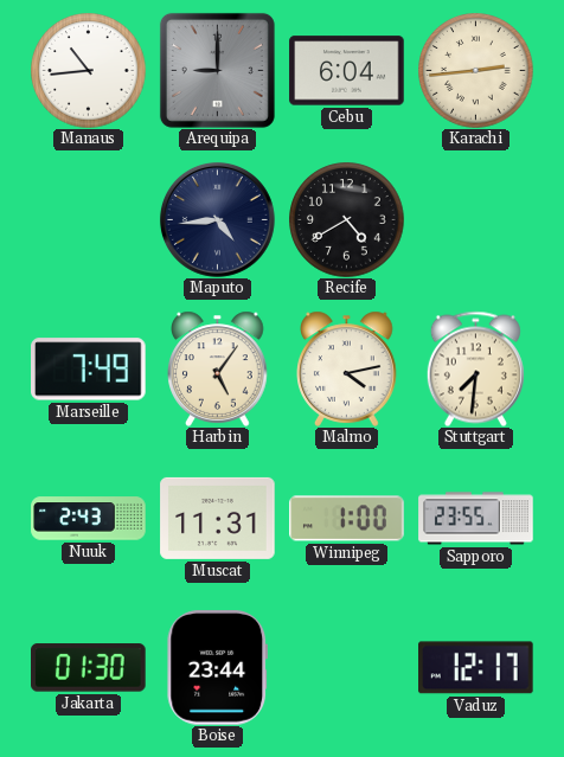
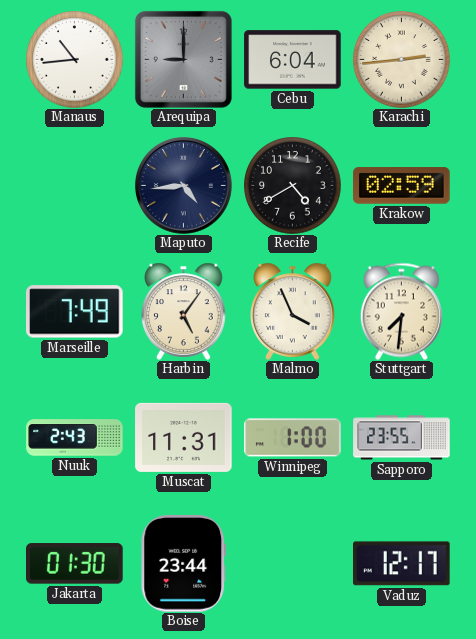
Krakow: none -> 02:59
Malmo: 4:13 -> 3:56
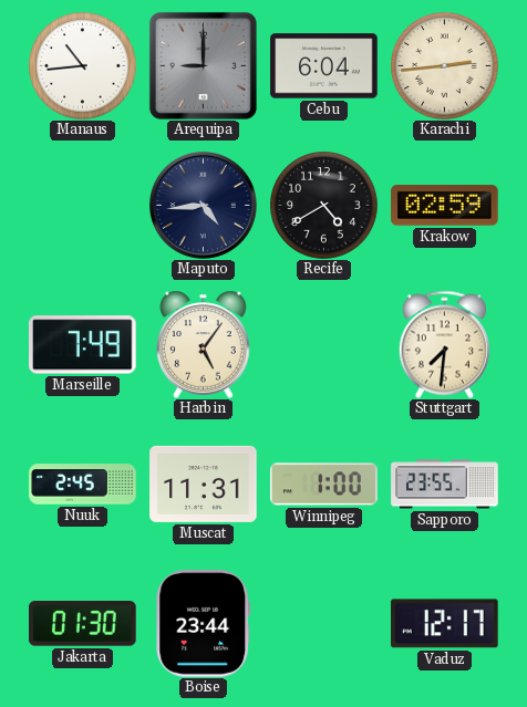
Malmo: 3:56 -> none
Nuuk: 2:43 -> 2:45
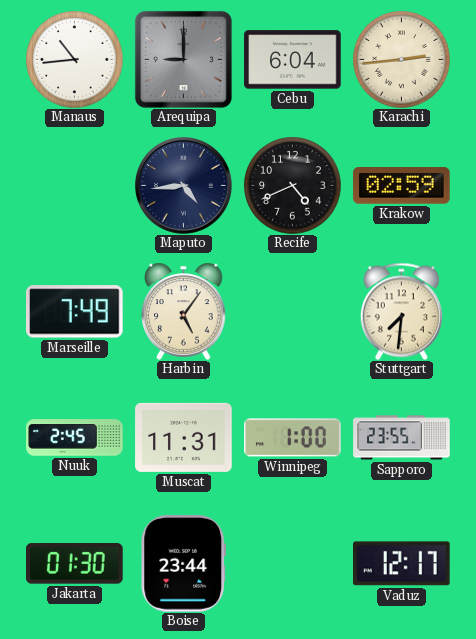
Recife: 4:40 -> 4:41
